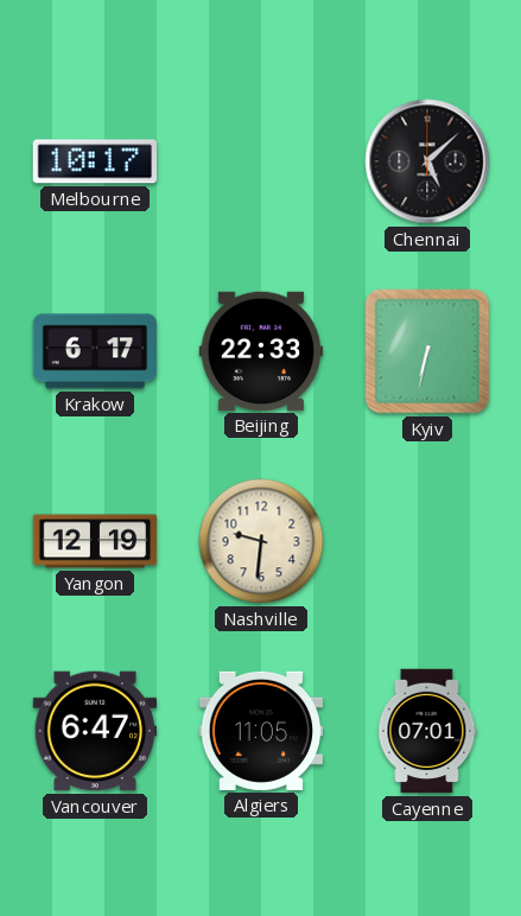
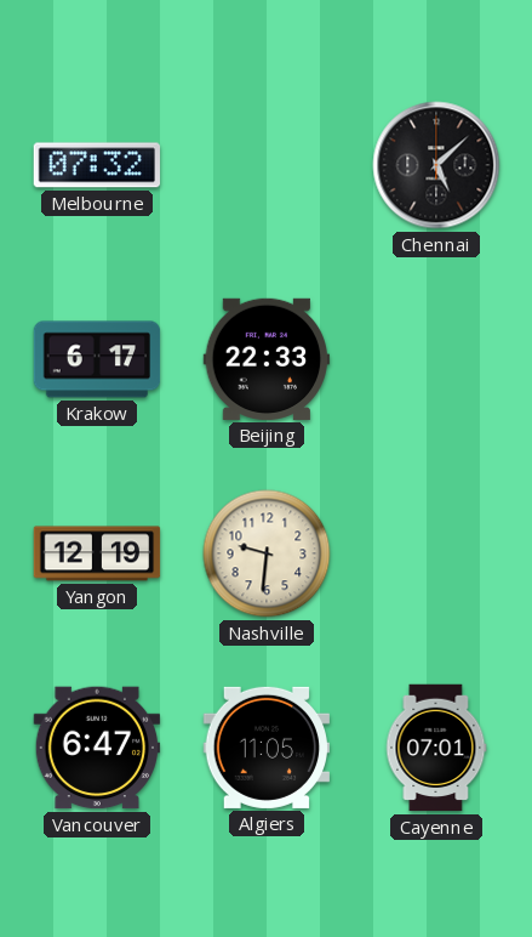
Melbourne: 10:17 -> 07:32
Kyiv: 6:32 -> none
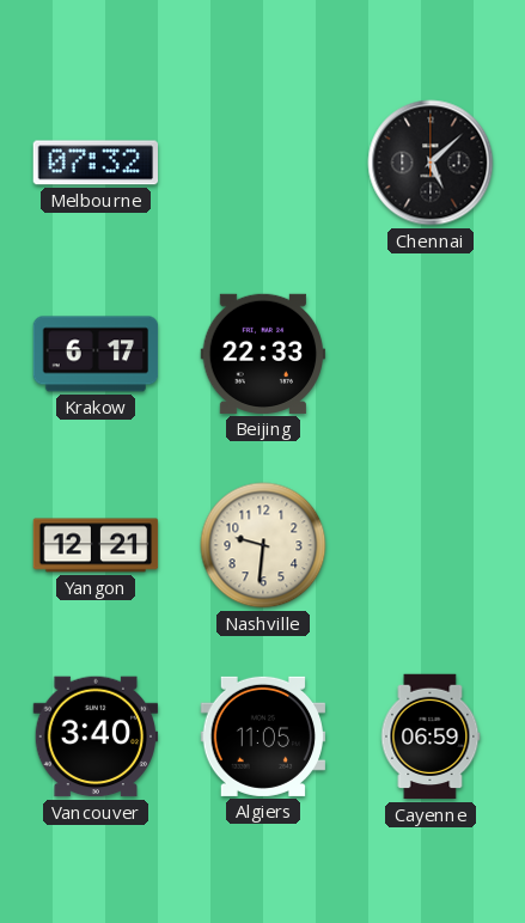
Yangon: 12:19 -> 12:21
Vancouver: 6:47 -> 3:40
Cayenne: 07:01 -> 06:59
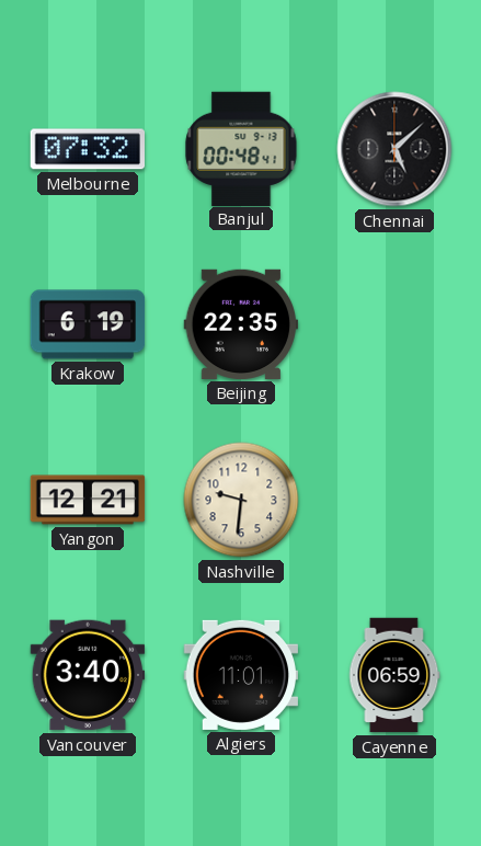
Banjul: none -> 00:48
Krakow: 6:17 -> 6:19
Beijing: 22:33 -> 22:35
Algiers: 11:05 -> 11:01
